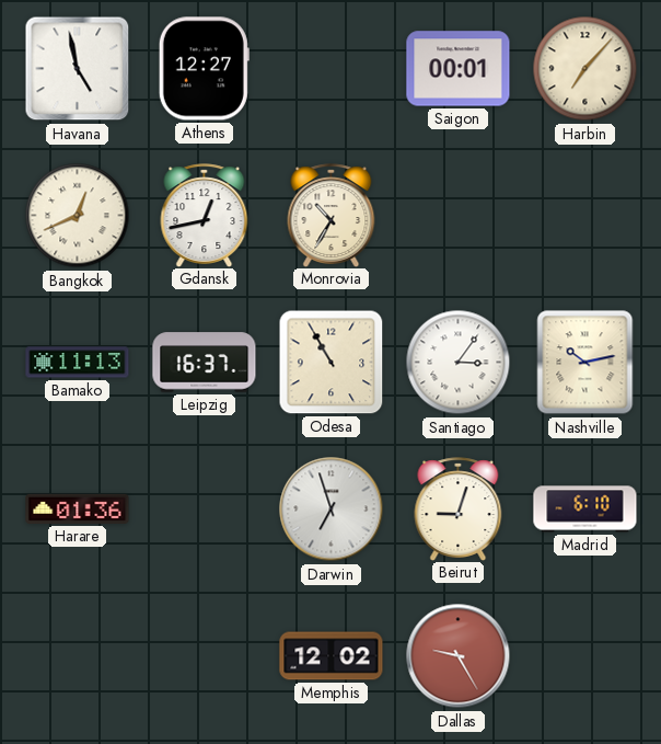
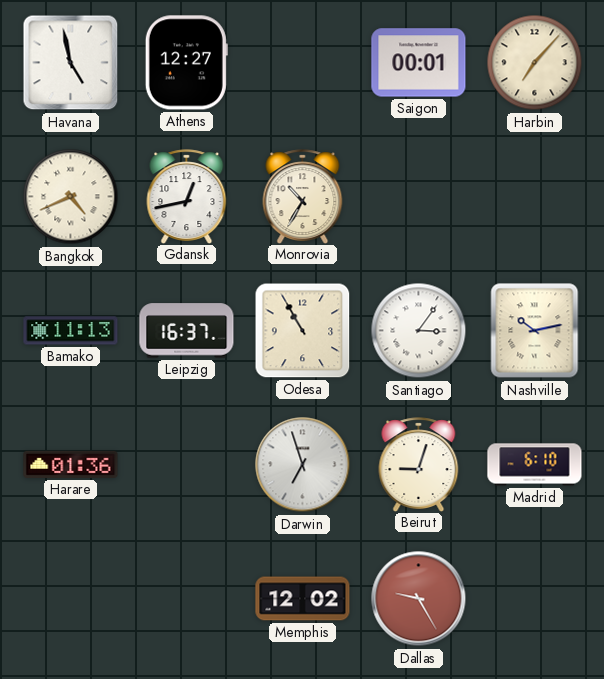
Bangkok: 12:41 -> 4:41
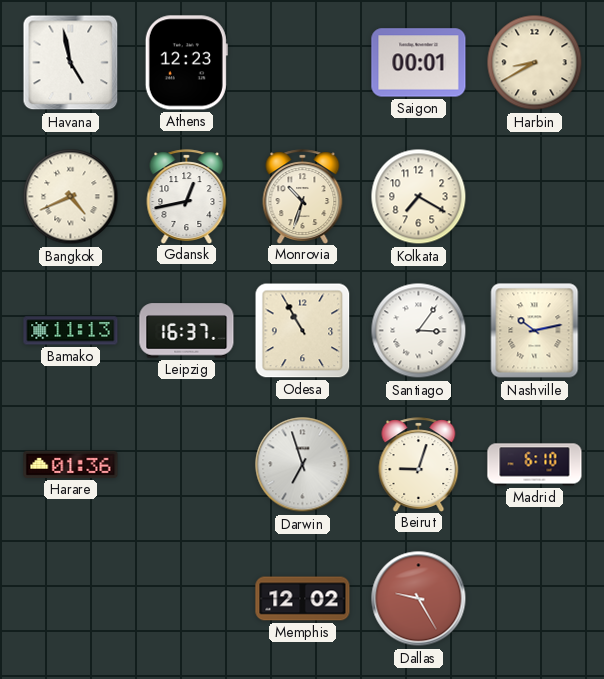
Athens: 12:27 -> 12:23
Harbin: 7:07 -> 8:40
Monrovia: 10:35 -> 10:33
Kolkata: none -> 7:20
